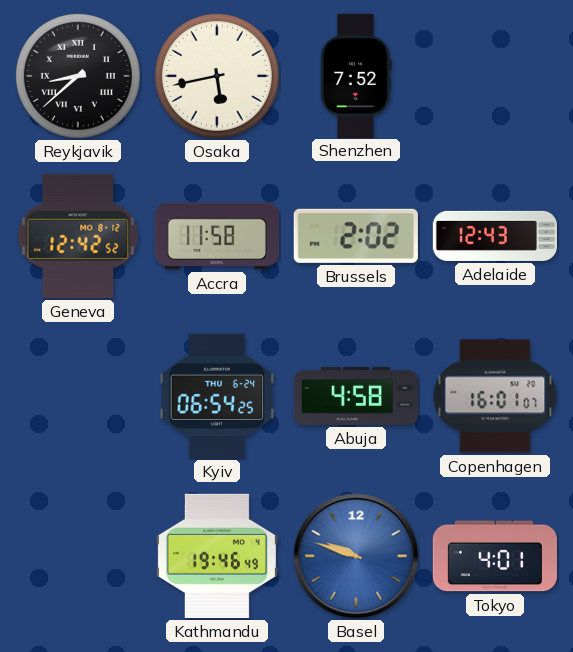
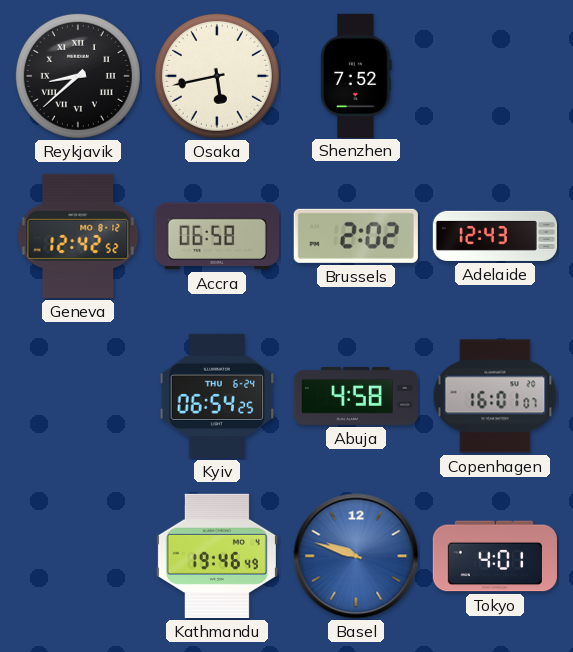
Accra: 11:58 -> 06:58
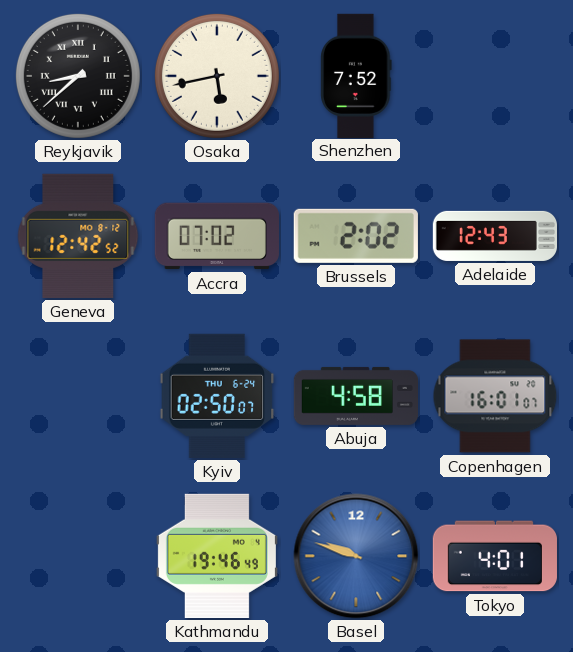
Accra: 06:58 -> 07:02
Kyiv: 06:54 -> 02:50
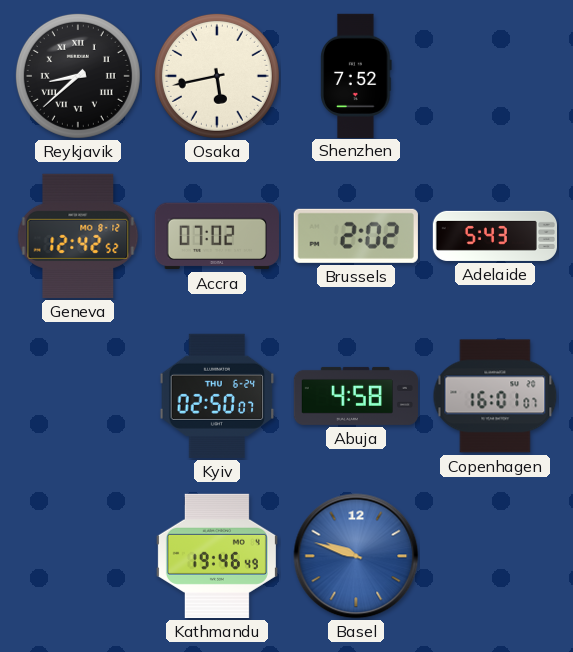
Adelaide: 12:43 -> 5:43
Tokyo: 4:01 -> none
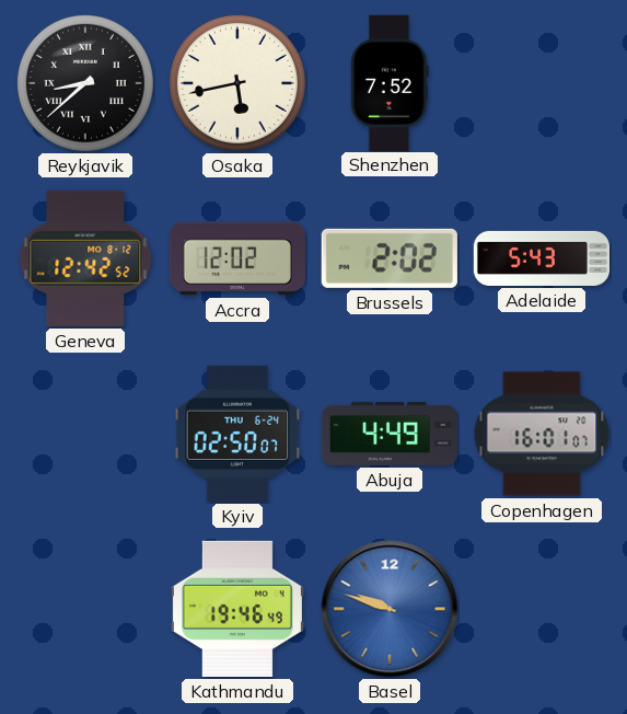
Accra: 07:02 -> 12:02
Abuja: 4:58 -> 4:49
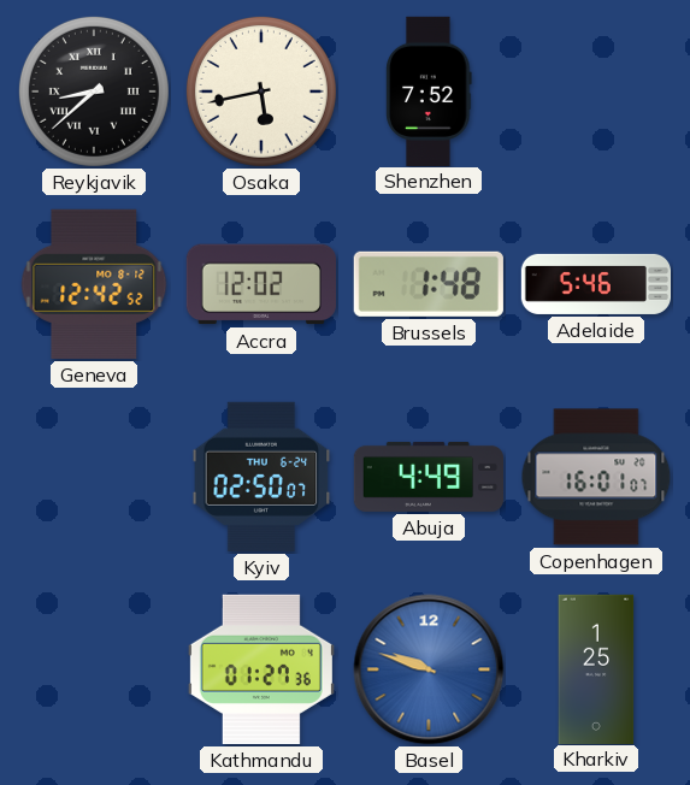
Brussels: 2:02 -> 1:48
Adelaide: 5:43 -> 5:46
Kathmandu: 19:46 -> 01:27
Kharkiv: none -> 1:25
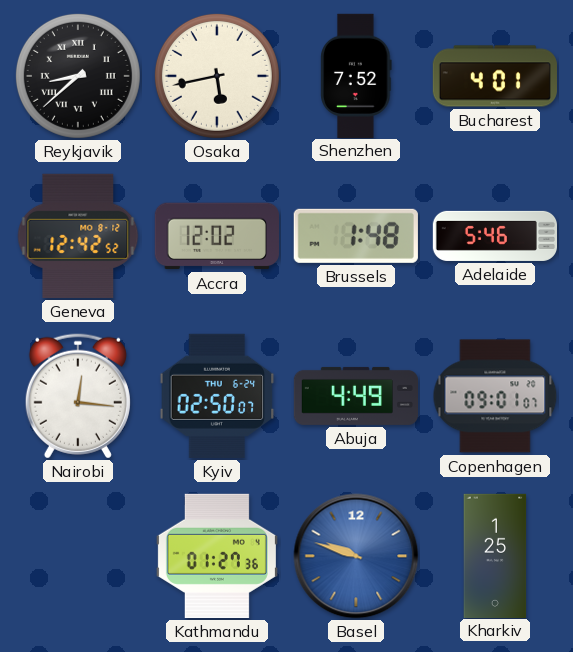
Bucharest: none -> 4:01
Nairobi: none -> 12:16
Copenhagen: 16:01 -> 09:01
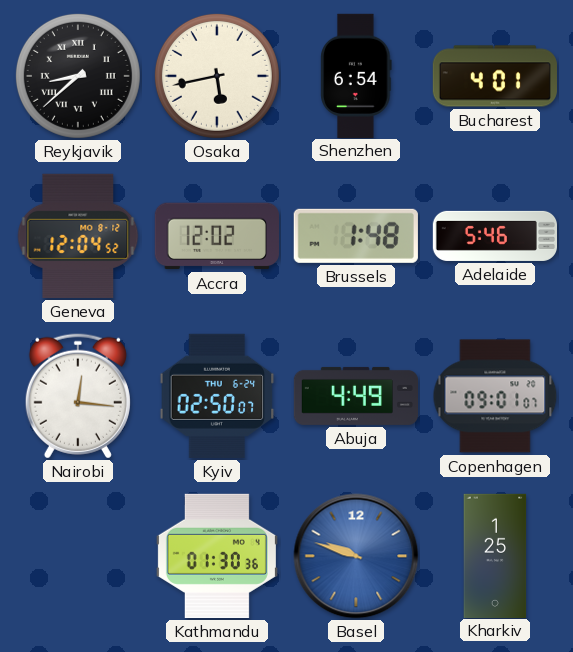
Shenzhen: 7:52 -> 6:54
Geneva: 12:42 -> 12:04
Kathmandu: 01:27 -> 01:30
